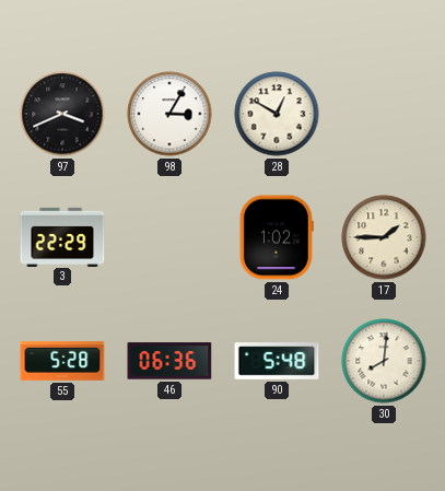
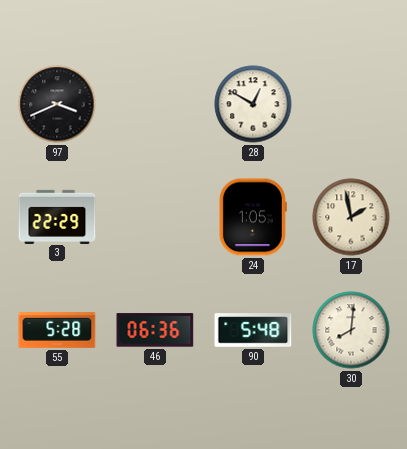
98: 3:05 -> none
24: 1:02 -> 1:05
17: 1:45 -> 1:58
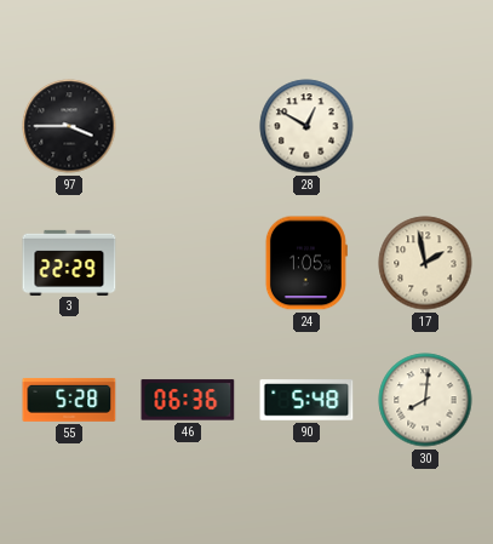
97: 3:41 -> 3:45
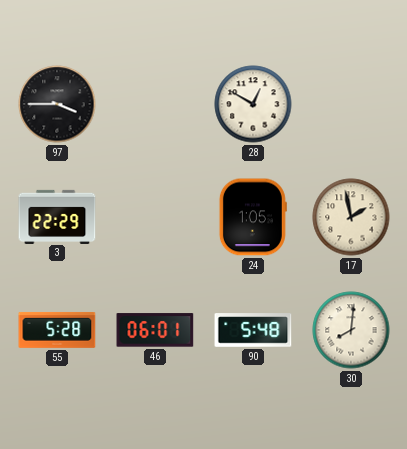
46: 06:36 -> 06:01
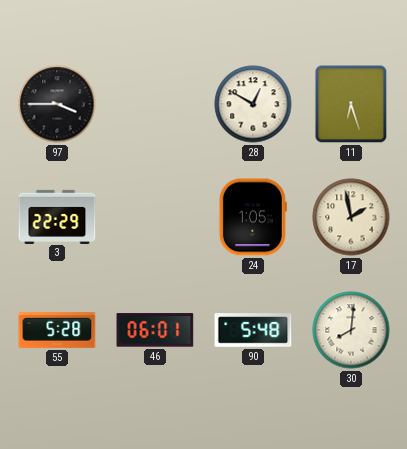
11: none -> 6:27
